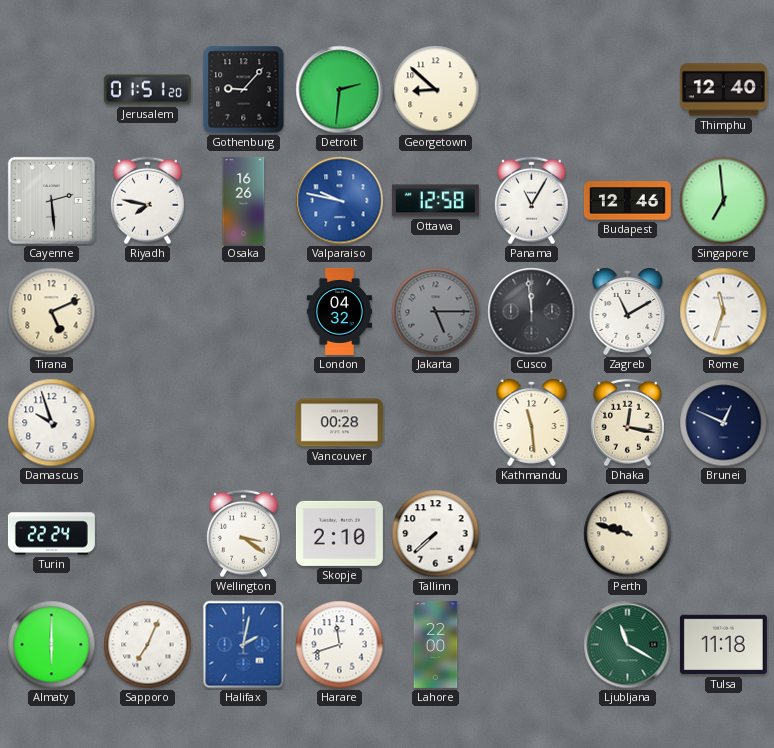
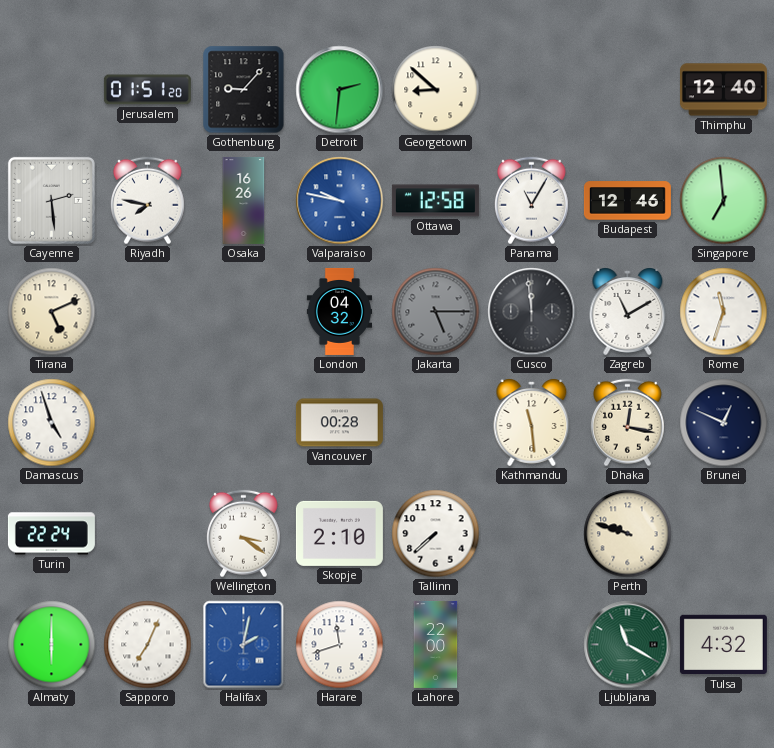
Damascus: 9:57 -> 4:57
Tulsa: 11:18 -> 4:32
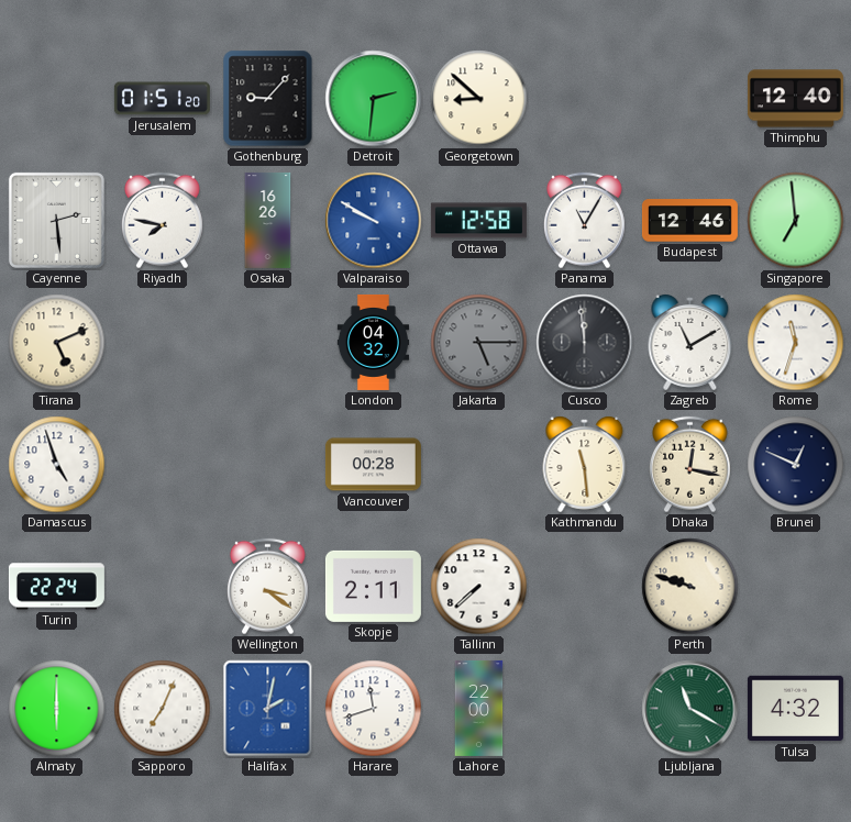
Valparaiso: 9:47 -> 9:50
Skopje: 2:10 -> 2:11
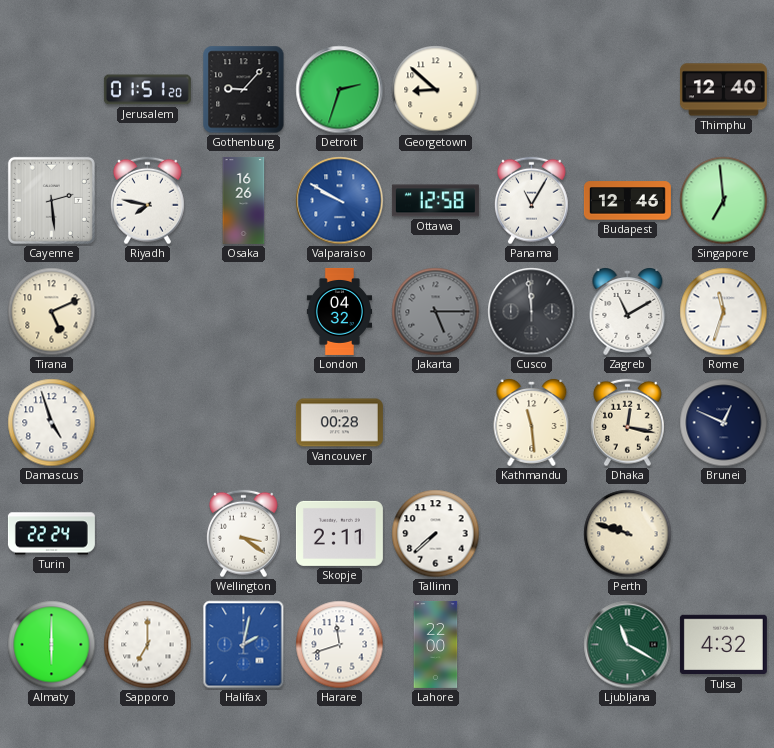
Detroit: 2:31 -> 2:33
Sapporo: 7:04 -> 7:00
